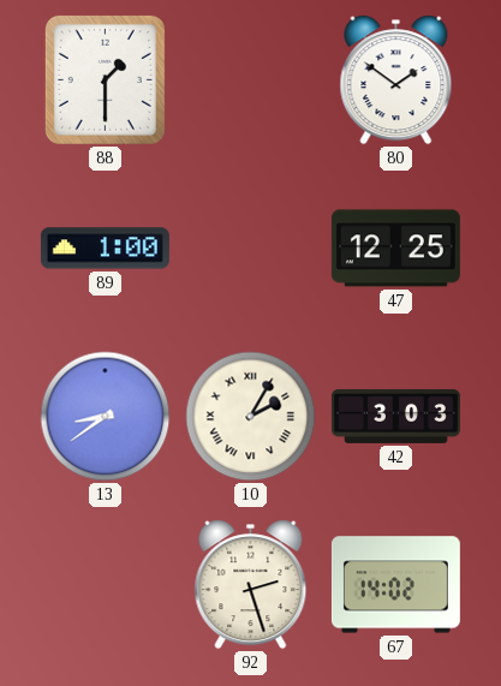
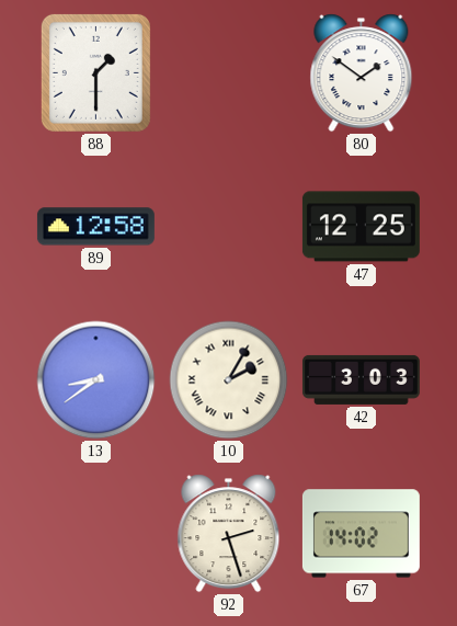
89: 1:00 -> 12:58
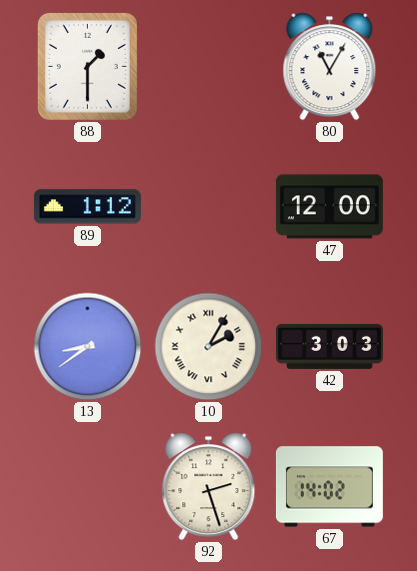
80: 1:51 -> 11:05
89: 12:58 -> 1:12
47: 12:25 -> 12:00
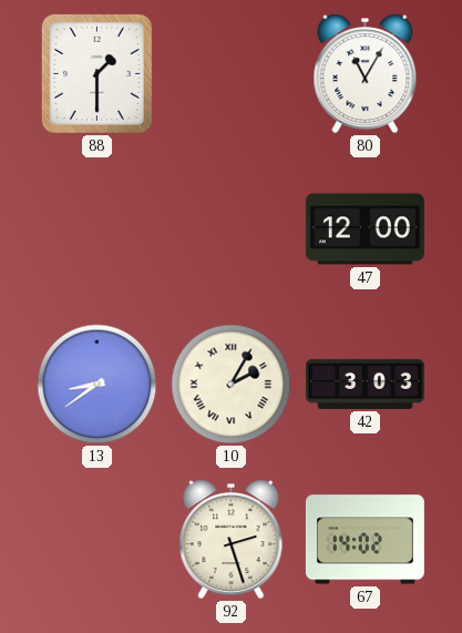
89: 1:12 -> none
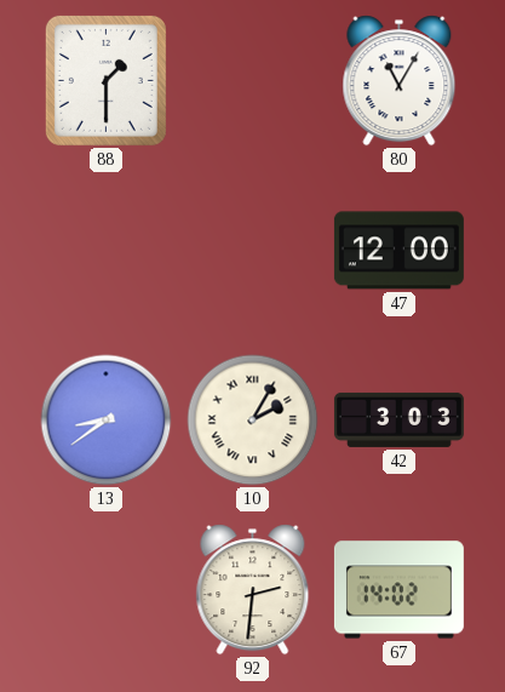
92: 2:27 -> 2:31
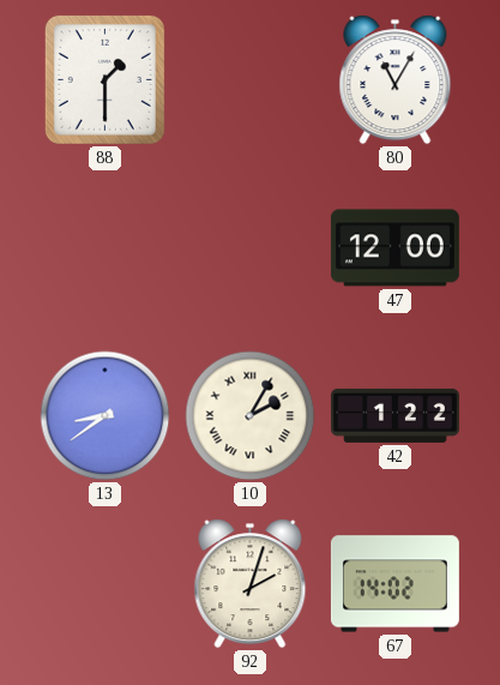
42: 3:03 -> 1:22
92: 2:31 -> 2:03
